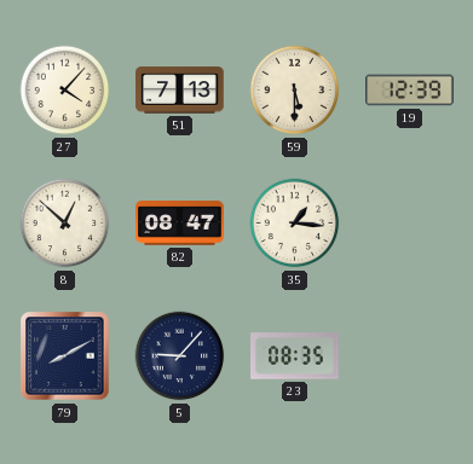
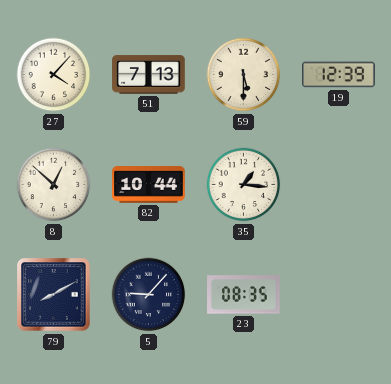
82: 08:47 -> 10:44
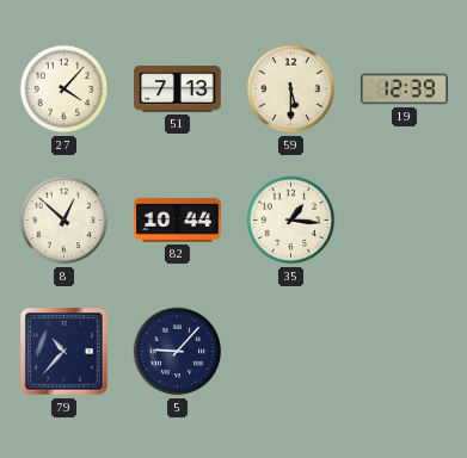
79: 8:10 -> 10:37
23: 08:35 -> none
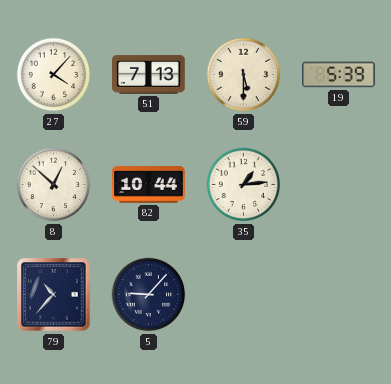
19: 12:39 -> 5:39
35: 1:16 -> 1:14
